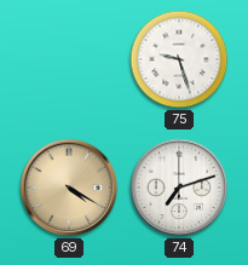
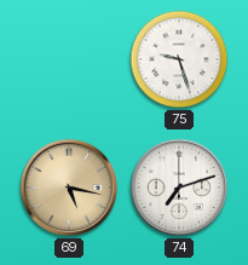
69: 4:20 -> 5:17
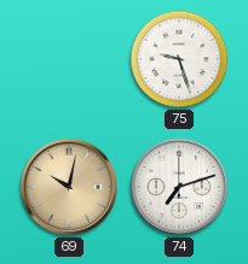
69: 5:17 -> 10:02
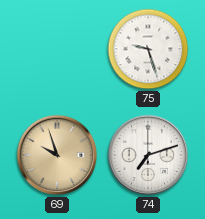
69: 10:02 -> 9:57
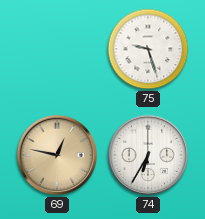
69: 9:57 -> 12:47
74: 7:12 -> 6:35
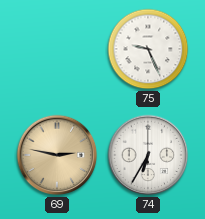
75: 9:27 -> 9:26
69: 12:47 -> 2:47
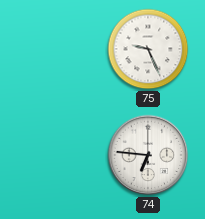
69: 2:47 -> none
74: 6:35 -> 6:46
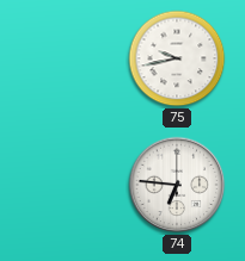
75: 9:26 -> 9:43
